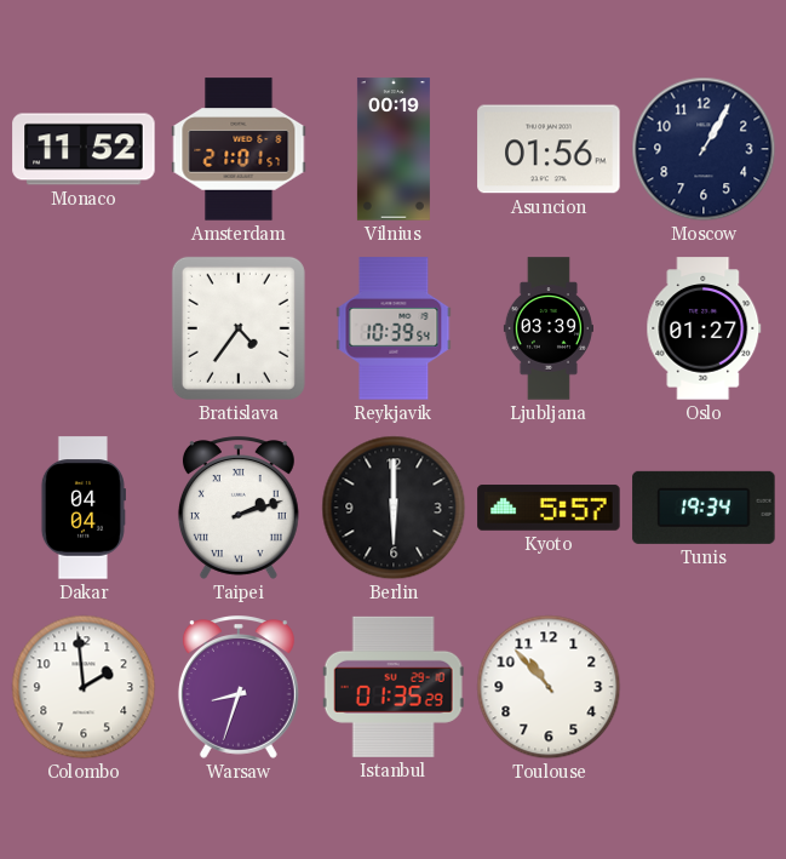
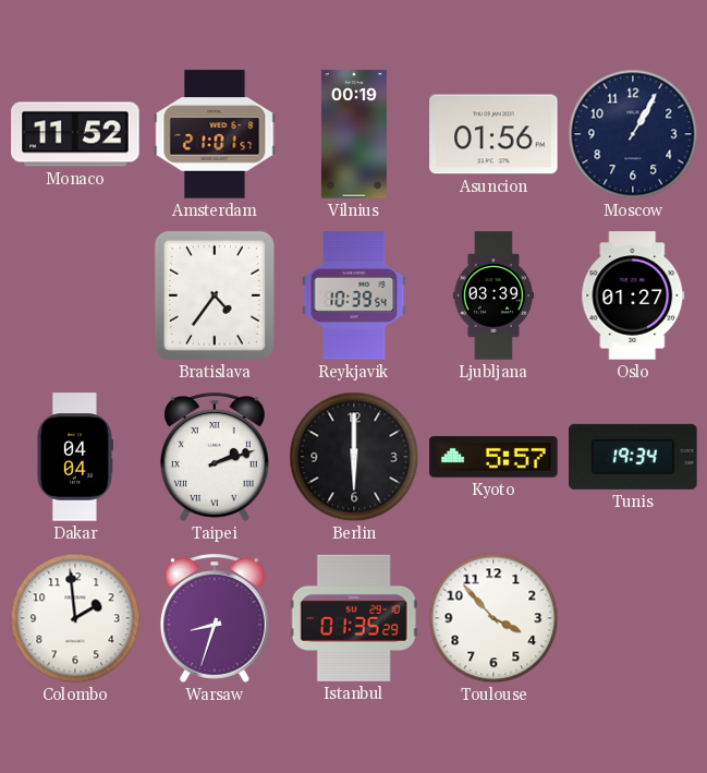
Toulouse: 10:53 -> 3:53
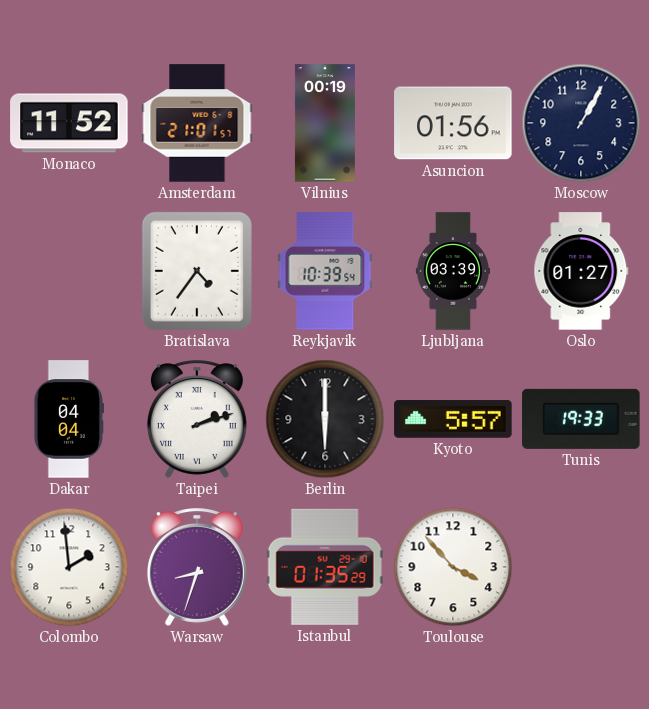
Tunis: 19:34 -> 19:33
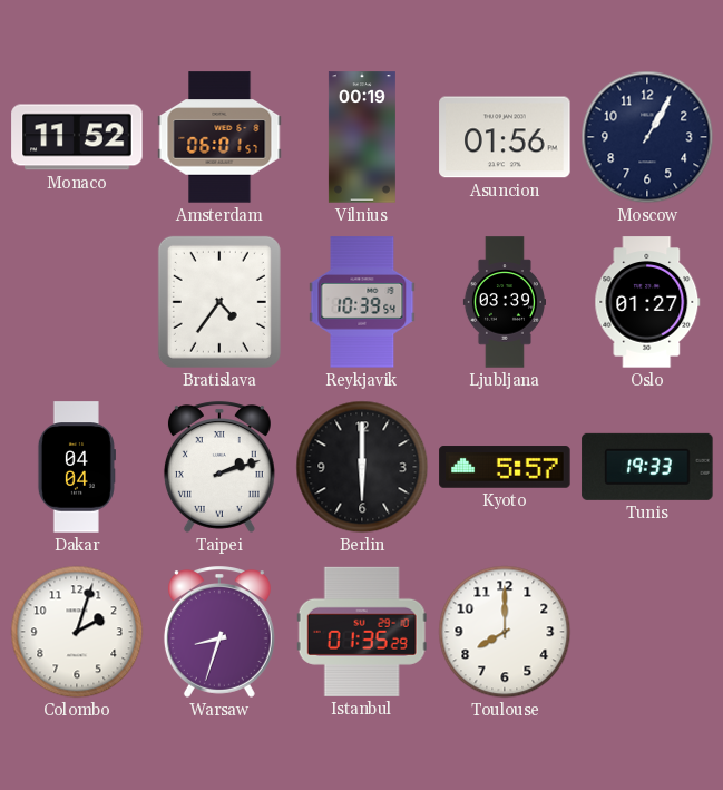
Amsterdam: 21:01 -> 06:01
Colombo: 1:59 -> 2:03
Toulouse: 3:53 -> 8:00
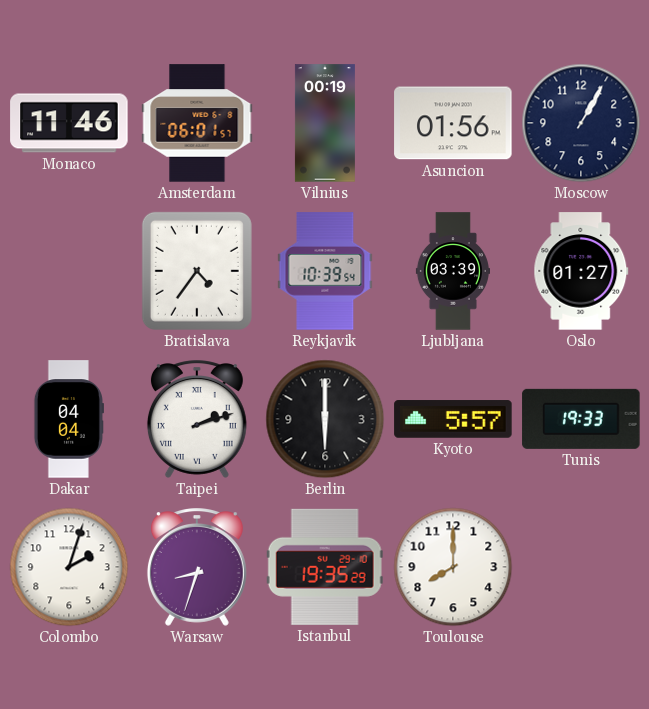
Monaco: 11:52 -> 11:46
Istanbul: 01:35 -> 19:35
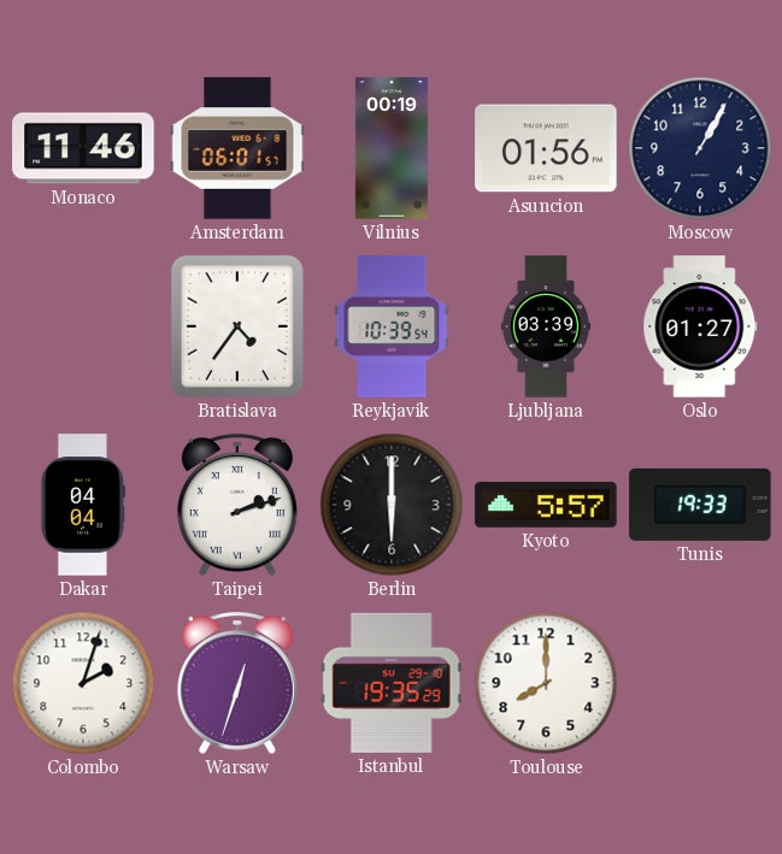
Warsaw: 8:33 -> 12:33
